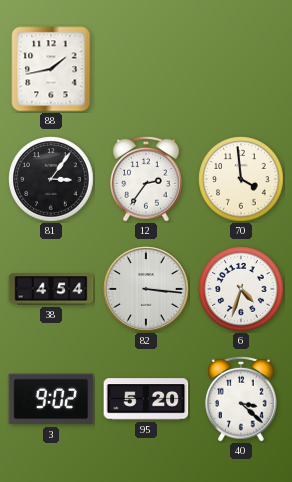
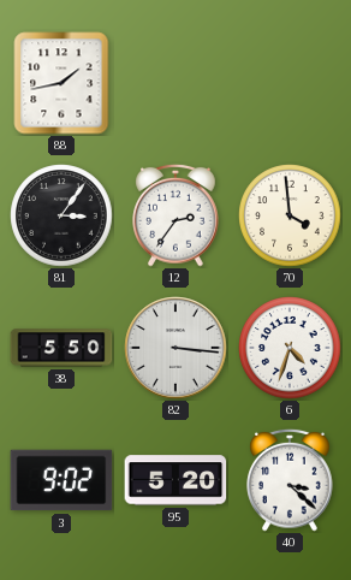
38: 4:54 -> 5:50
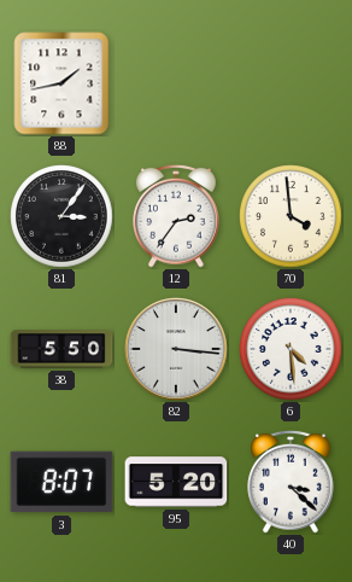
6: 4:33 -> 4:29
3: 9:02 -> 8:07
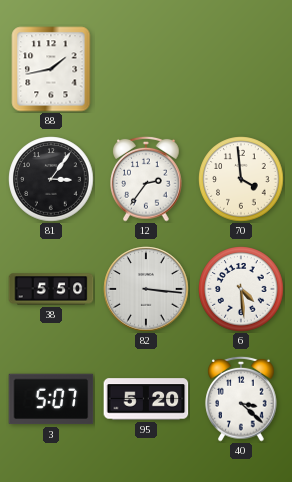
3: 8:07 -> 5:07
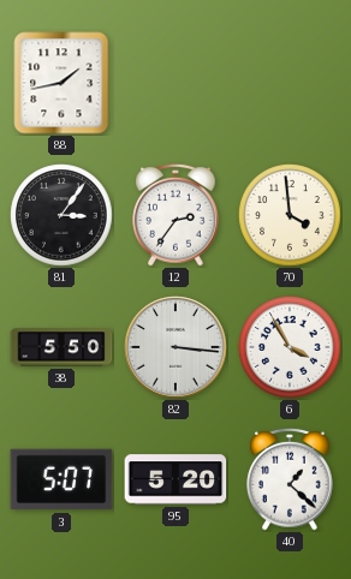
6: 4:29 -> 3:55
40: 3:22 -> 1:22
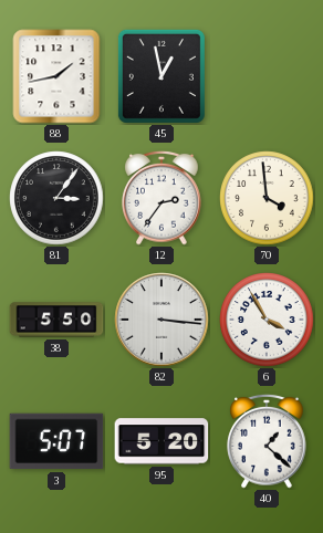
45: none -> 12:58
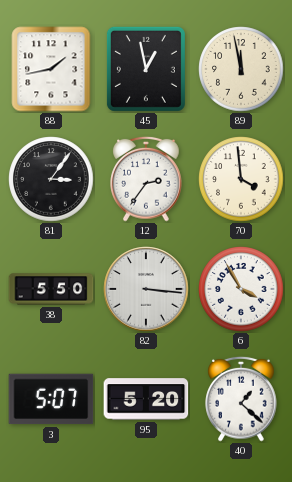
89: none -> 11:58
